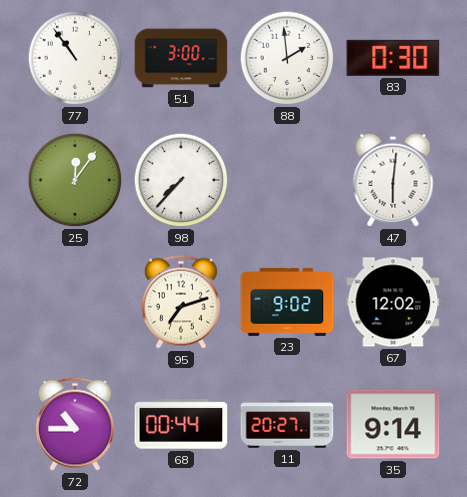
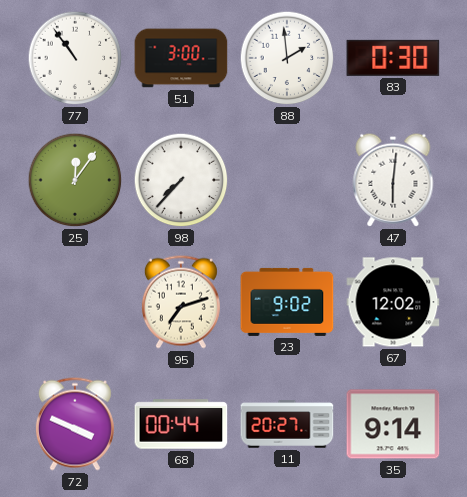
72: 10:45 -> 3:49
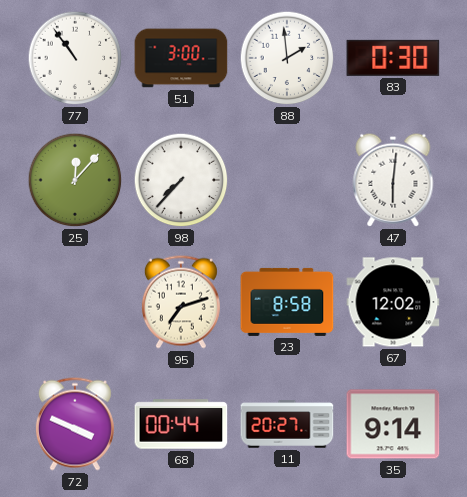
25: 12:06 -> 12:07
23: 9:02 -> 8:58
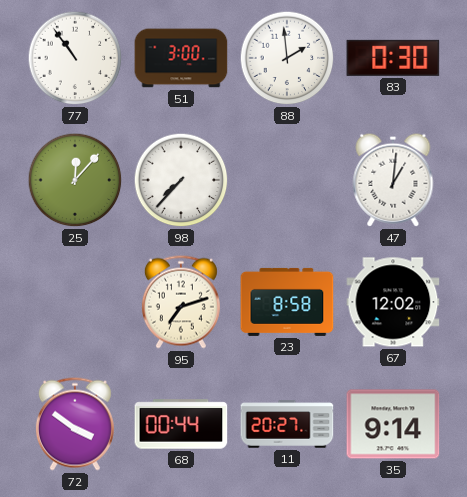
47: 6:01 -> 1:01
72: 3:49 -> 3:51
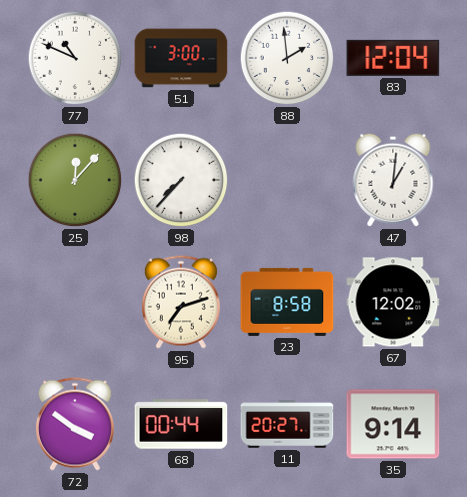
77: 10:54 -> 10:49
83: 0:30 -> 12:04
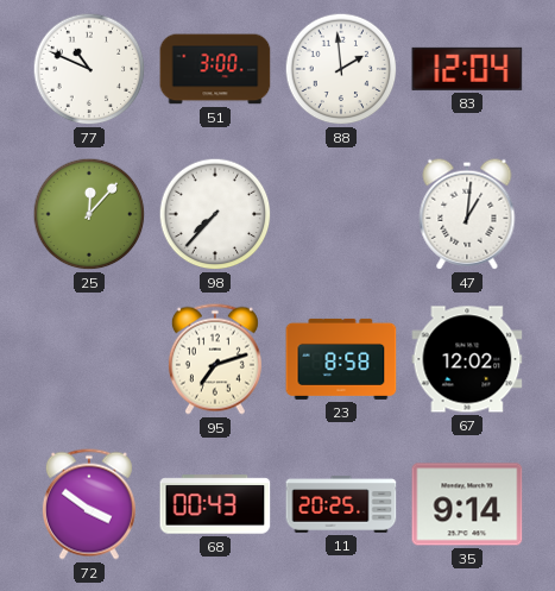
68: 00:44 -> 00:43
11: 20:27 -> 20:25
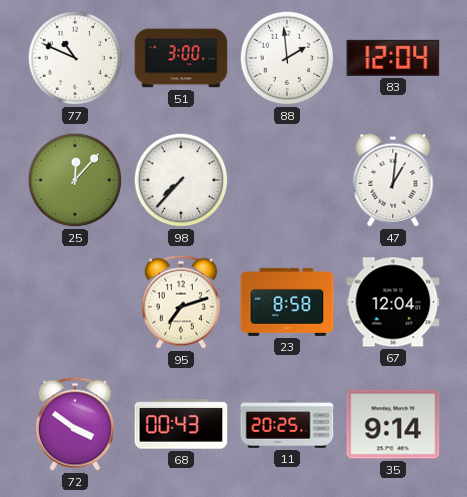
67: 12:02 -> 12:04
